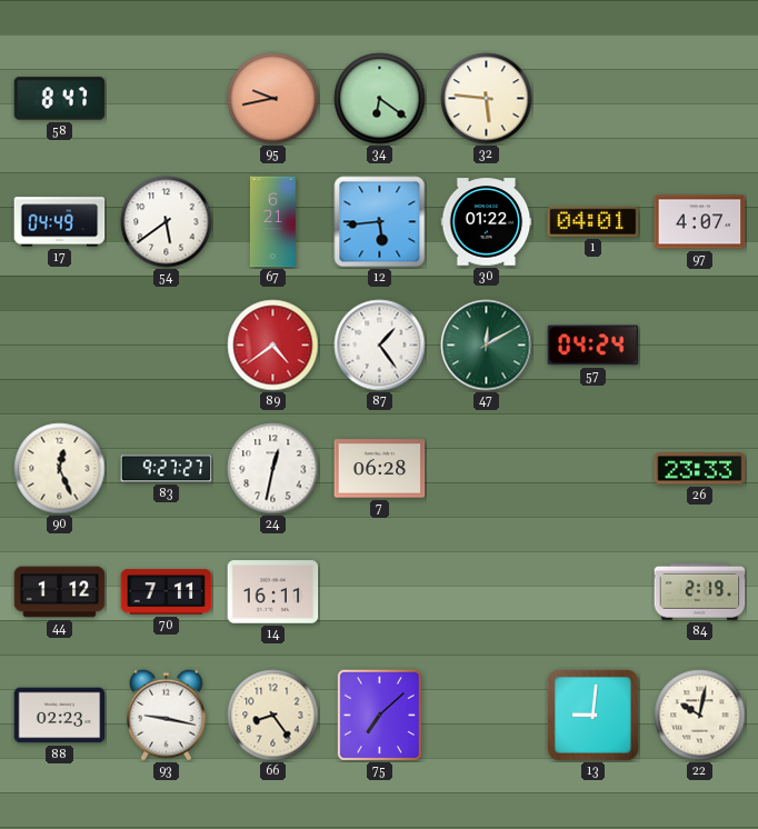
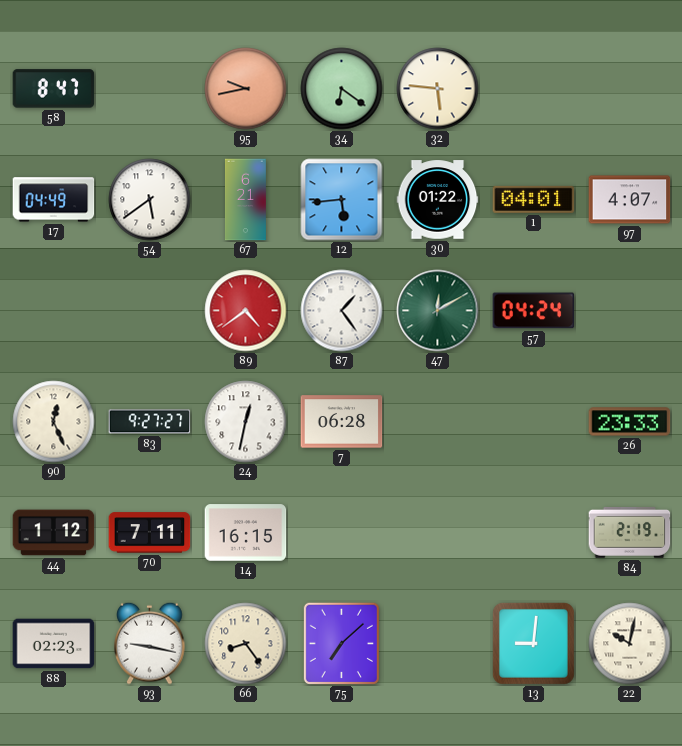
14: 16:11 -> 16:15
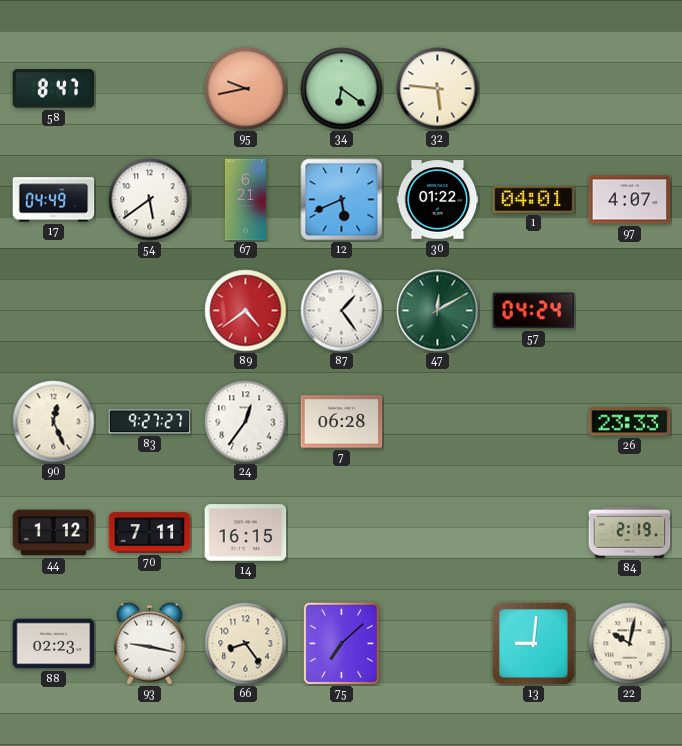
12: 5:44 -> 5:41
24: 12:32 -> 12:36
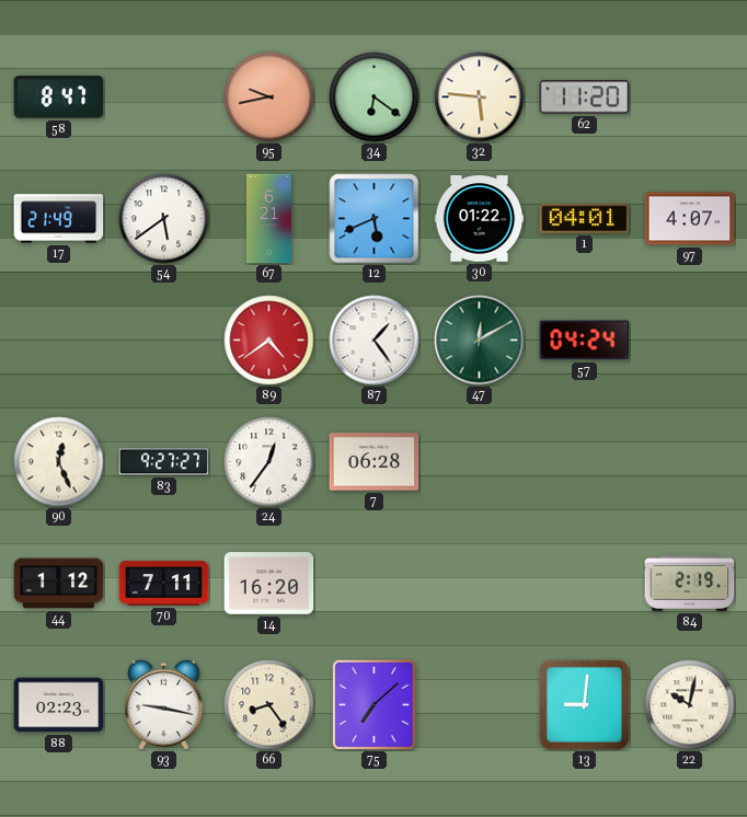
62: none -> 11:20
17: 04:49 -> 21:49
26: 23:33 -> none
14: 16:15 -> 16:20
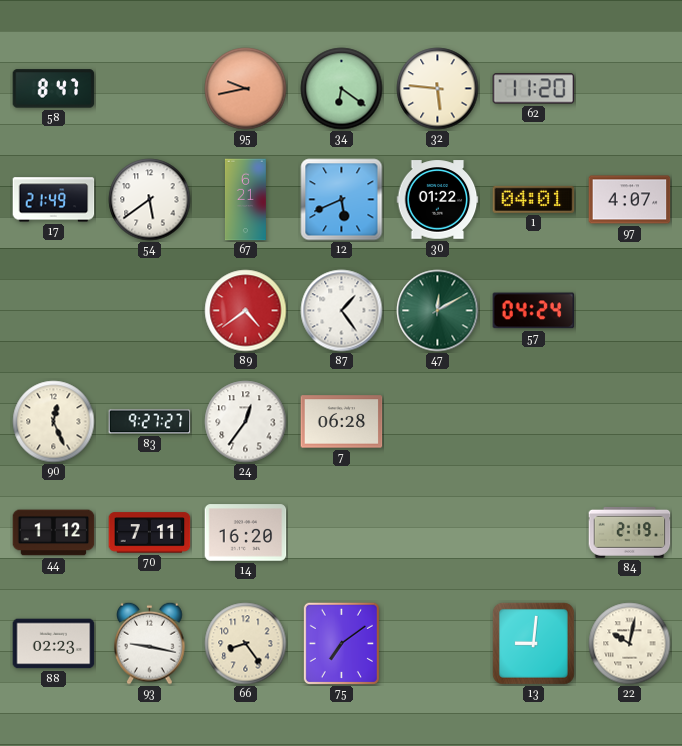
75: 7:08 -> 7:09
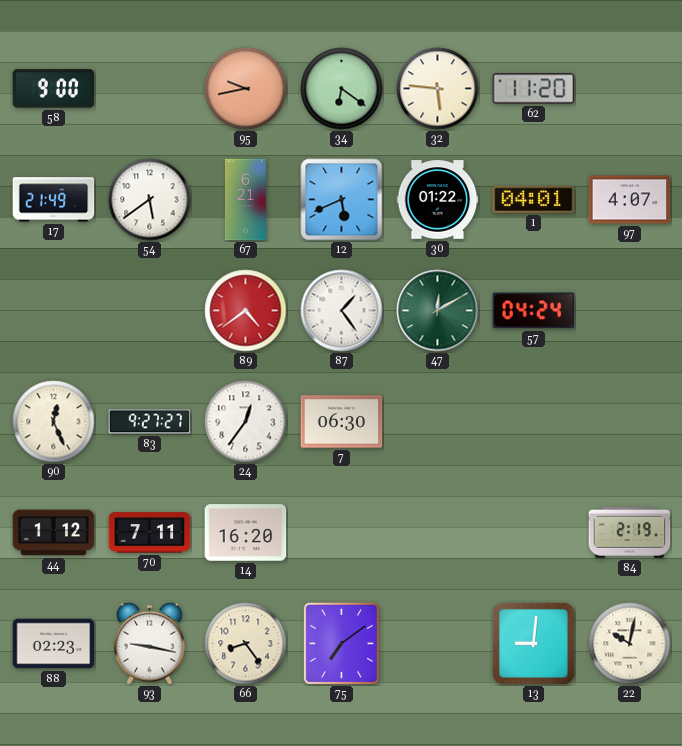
58: 8:47 -> 9:00
7: 06:28 -> 06:30
